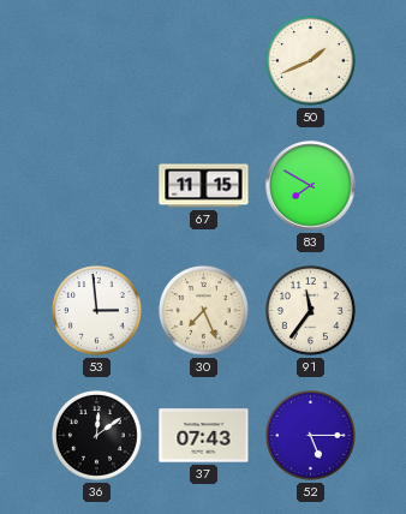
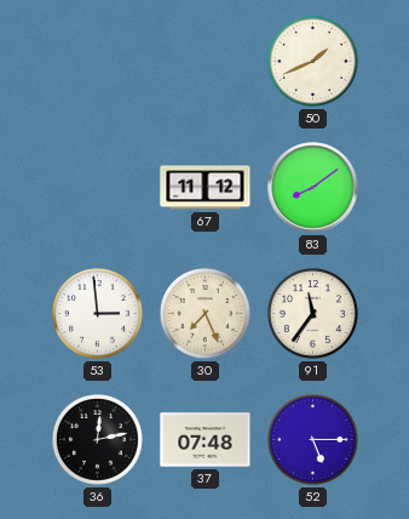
67: 11:15 -> 11:12
83: 7:50 -> 8:09
36: 12:09 -> 12:13
37: 07:43 -> 07:48
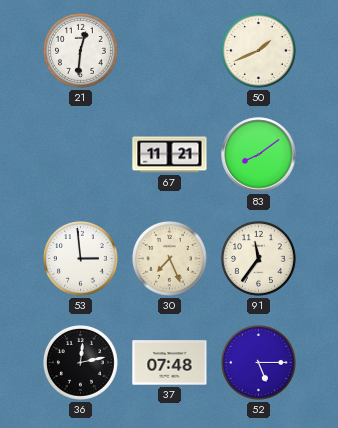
21: none -> 12:31
67: 11:12 -> 11:21
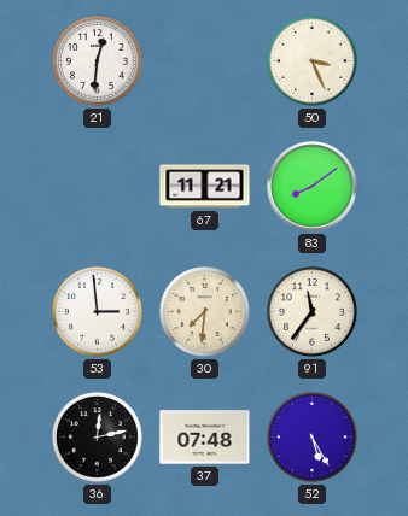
50: 1:41 -> 3:26
30: 7:26 -> 7:31
52: 5:15 -> 5:25
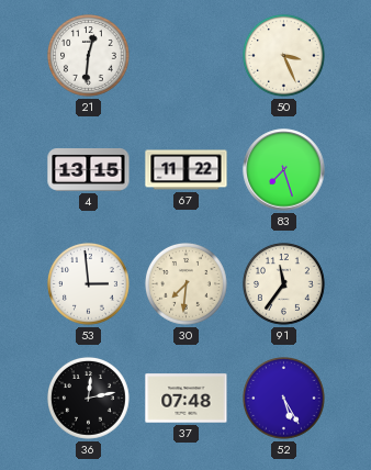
4: none -> 13:15
67: 11:21 -> 11:22
83: 8:09 -> 7:27
